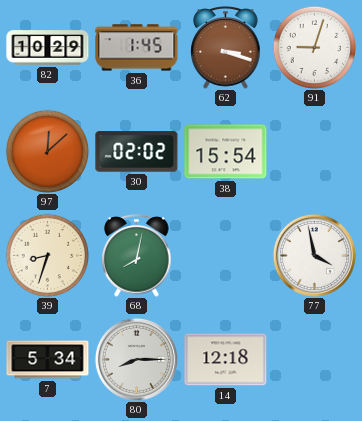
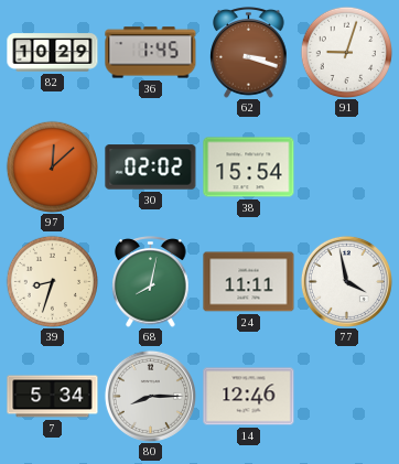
24: none -> 11:11
14: 12:18 -> 12:46
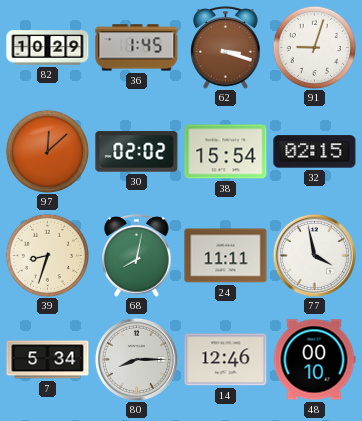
32: none -> 02:15
48: none -> 00:10
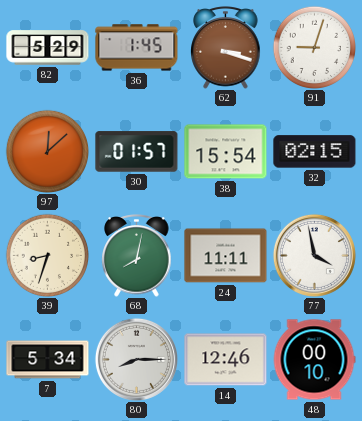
82: 10:29 -> 5:29
30: 02:02 -> 01:57
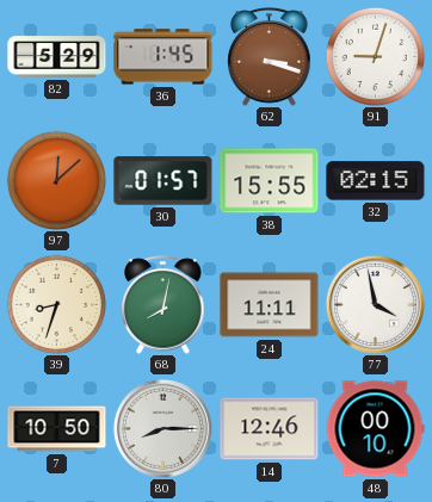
38: 15:54 -> 15:55
7: 5:34 -> 10:50
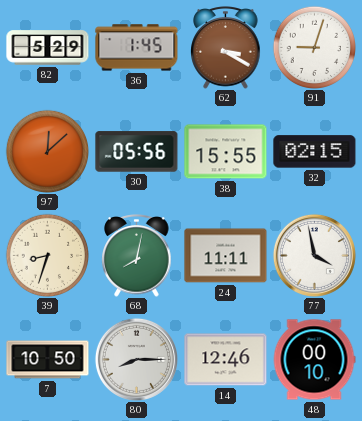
62: 3:18 -> 3:20
30: 01:57 -> 05:56
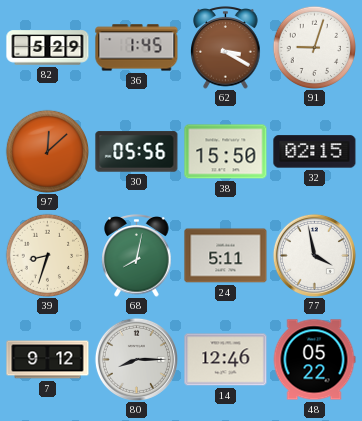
38: 15:55 -> 15:50
24: 11:11 -> 5:11
7: 10:50 -> 9:12
48: 00:10 -> 05:22
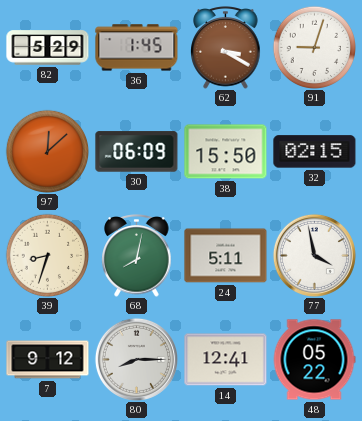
30: 05:56 -> 06:09
14: 12:46 -> 12:41
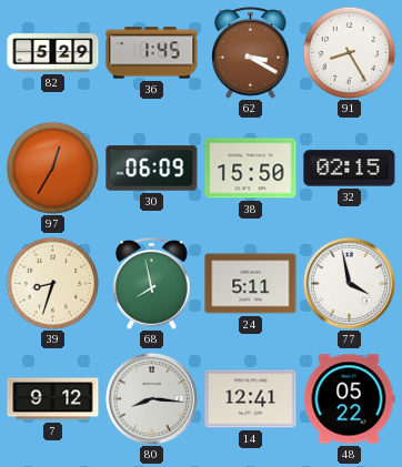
91: 9:03 -> 8:25
97: 12:08 -> 12:35
68: 8:02 -> 7:58
80: 8:15 -> 8:16
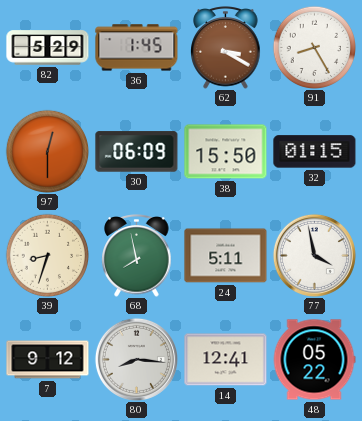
97: 12:35 -> 12:30
32: 02:15 -> 01:15
